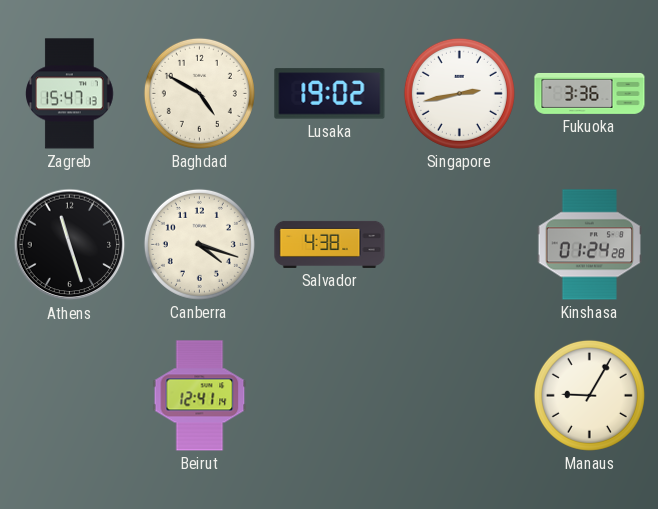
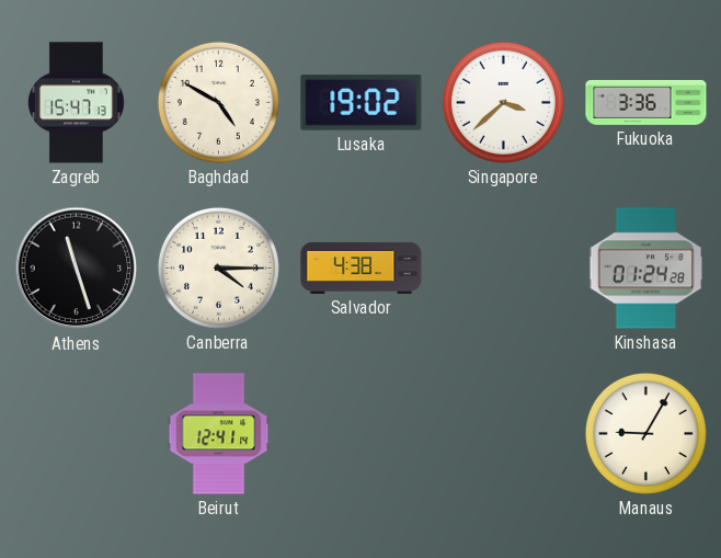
Singapore: 2:43 -> 3:38
Canberra: 4:18 -> 4:15
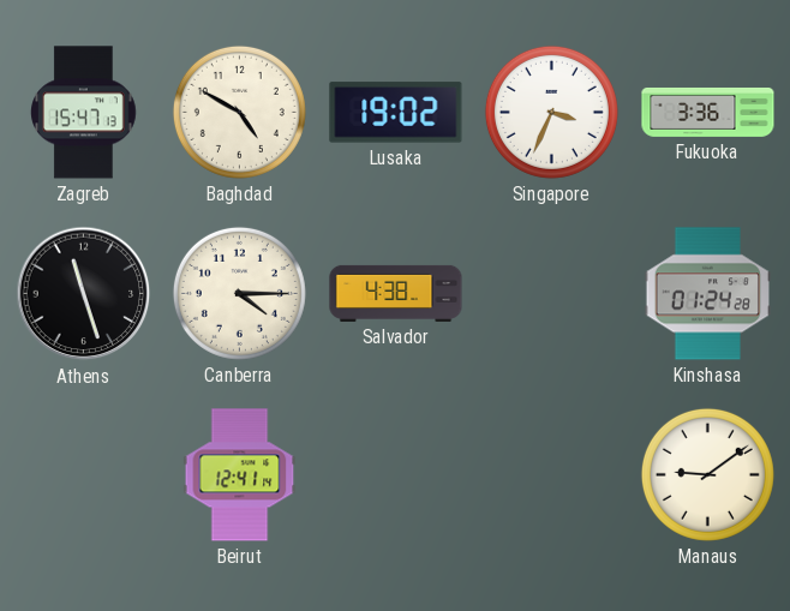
Singapore: 3:38 -> 3:34
Manaus: 9:05 -> 9:09
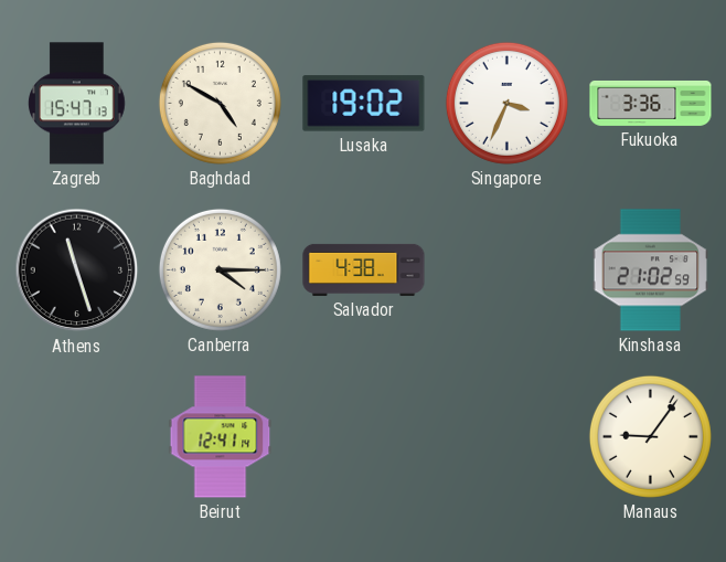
Kinshasa: 01:24 -> 21:02
Manaus: 9:09 -> 9:06
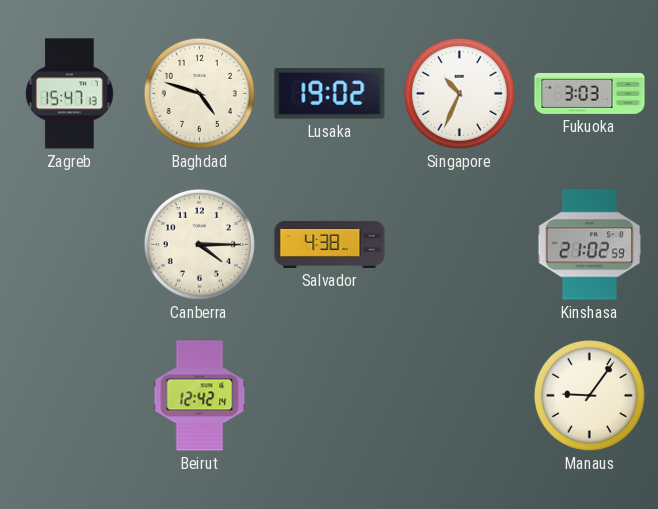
Baghdad: 4:50 -> 4:48
Singapore: 3:34 -> 10:34
Fukuoka: 3:36 -> 3:03
Athens: 11:27 -> none
Beirut: 12:41 -> 12:42
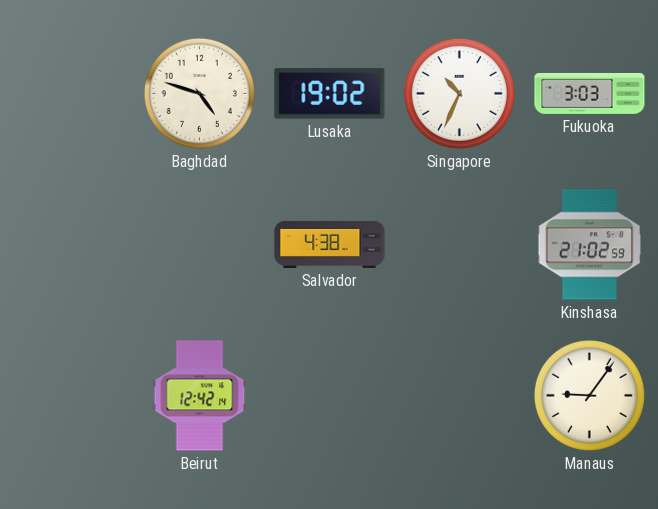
Zagreb: 15:47 -> none
Canberra: 4:15 -> none
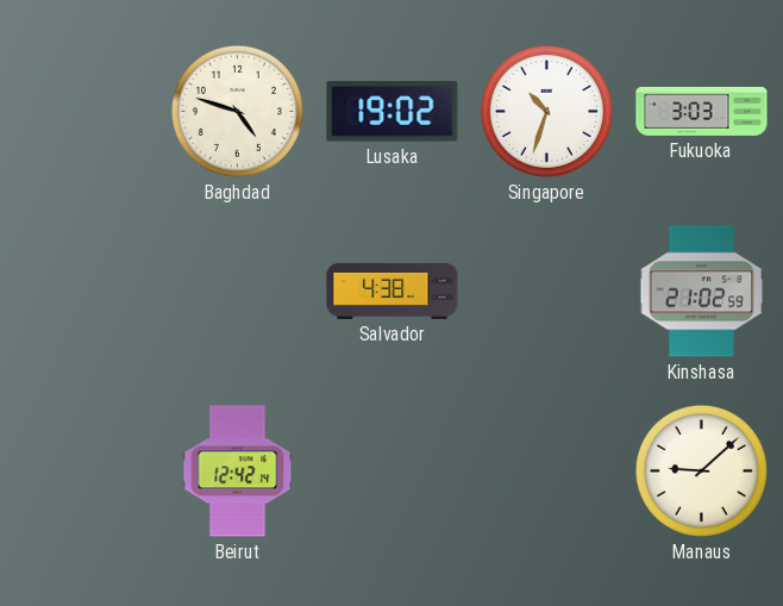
Singapore: 10:34 -> 10:33
Manaus: 9:06 -> 9:08
